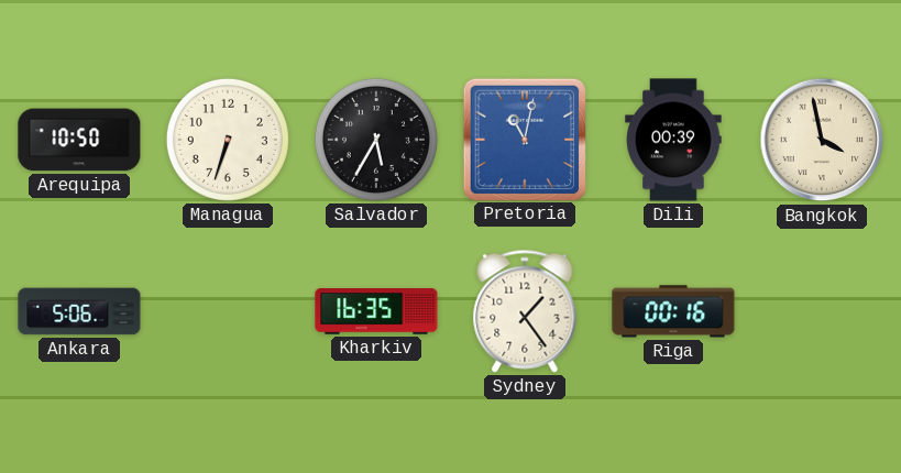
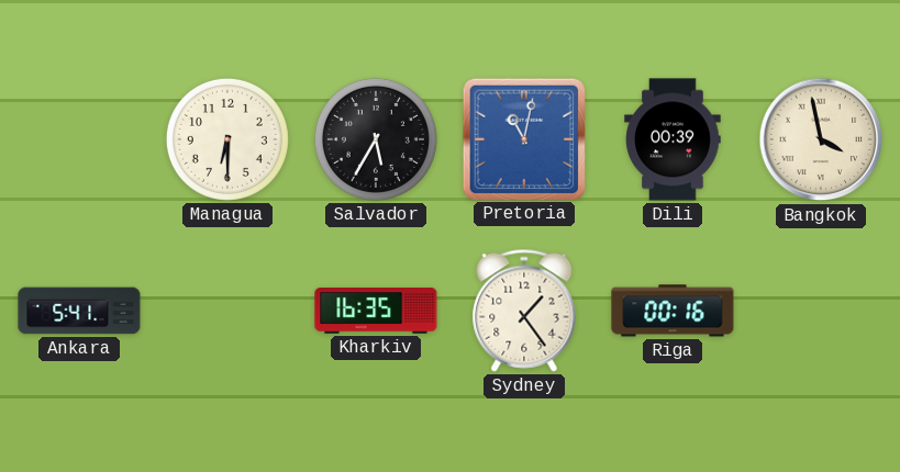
Arequipa: 10:50 -> none
Managua: 6:33 -> 6:30
Ankara: 5:06 -> 5:41
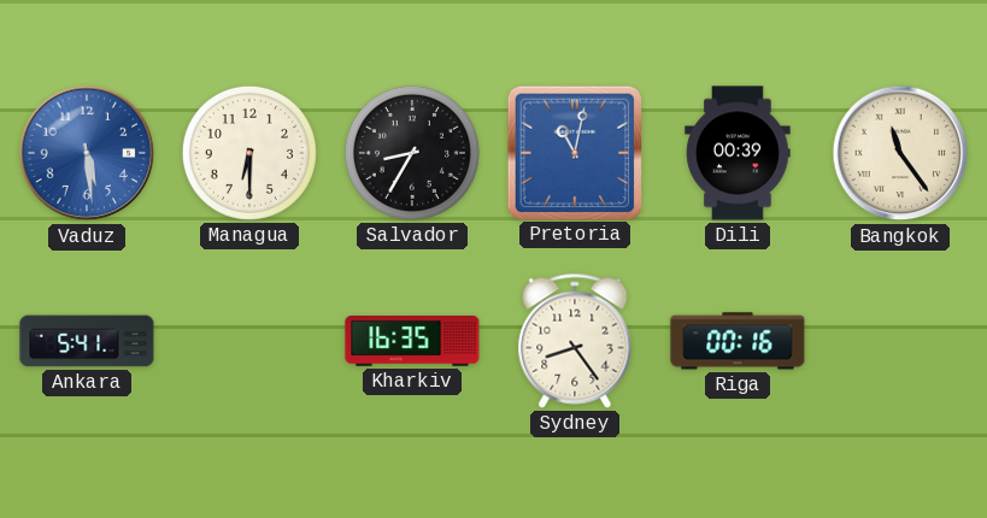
Vaduz: none -> 5:29
Salvador: 5:35 -> 8:35
Bangkok: 3:58 -> 11:24
Sydney: 1:24 -> 8:24
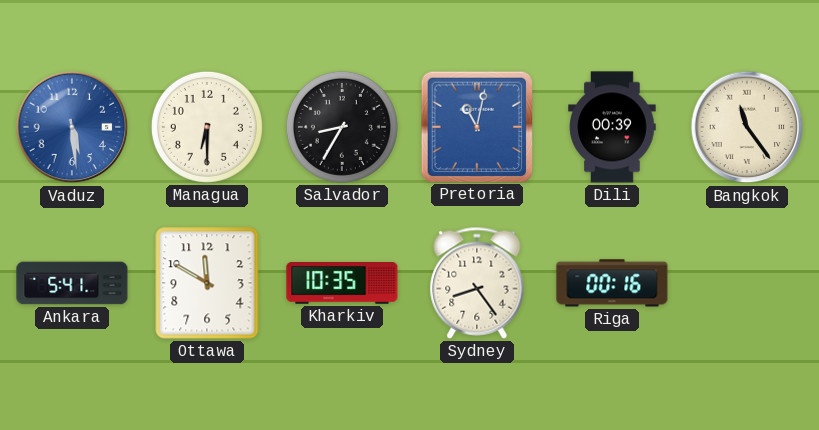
Ottawa: none -> 11:50
Kharkiv: 16:35 -> 10:35
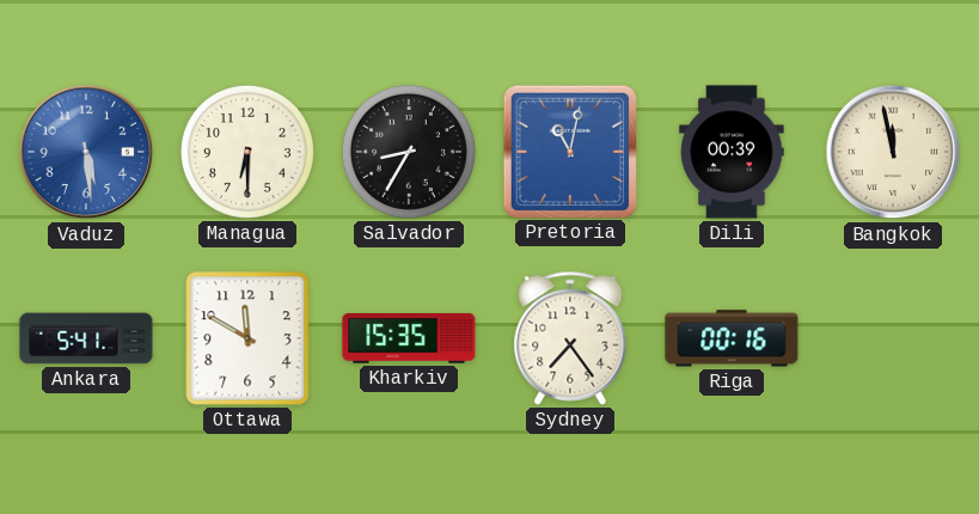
Bangkok: 11:24 -> 11:58
Kharkiv: 10:35 -> 15:35
Sydney: 8:24 -> 7:24
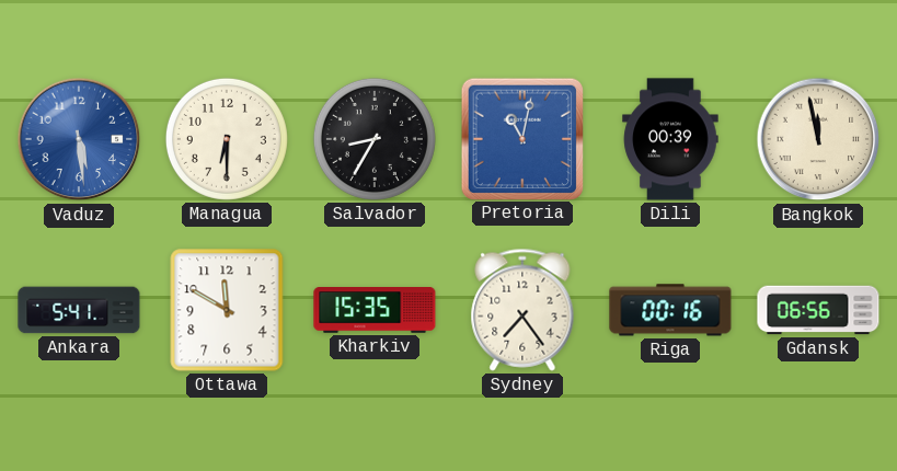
Gdansk: none -> 06:56
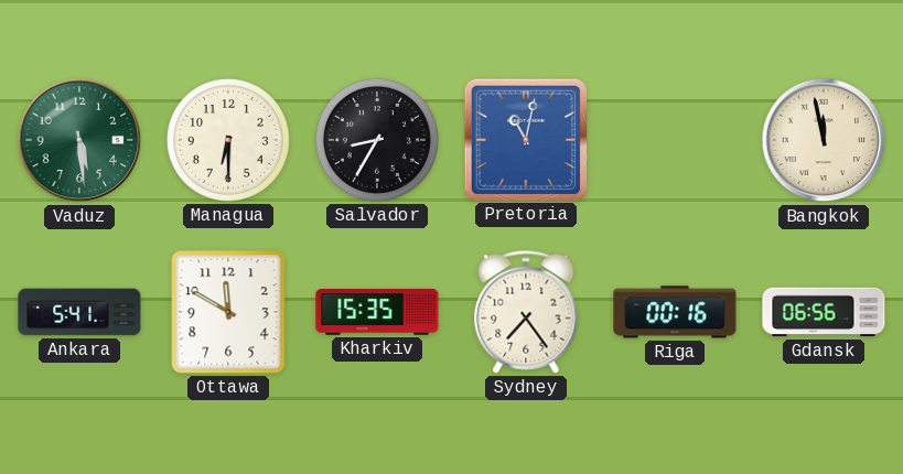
Vaduz dial: blue -> green
Dili: 00:39 -> none
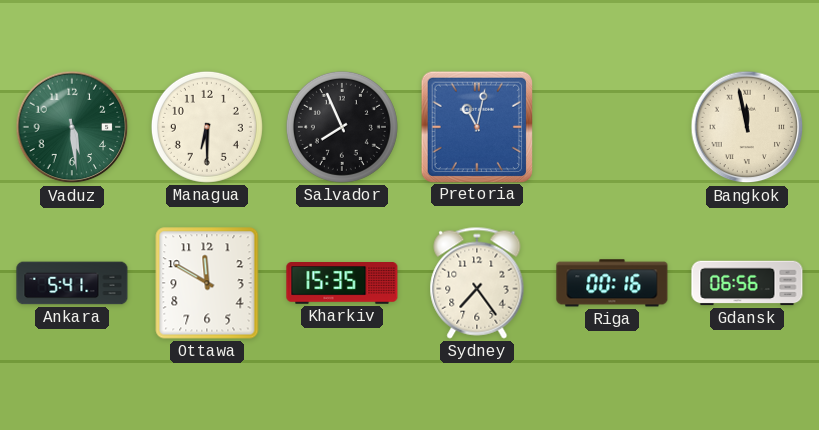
Salvador: 8:35 -> 7:56
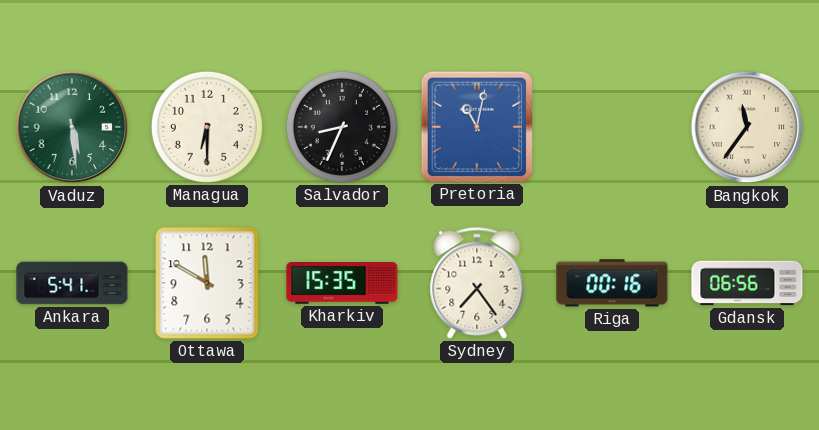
Salvador: 7:56 -> 8:34
Bangkok: 11:58 -> 11:36
